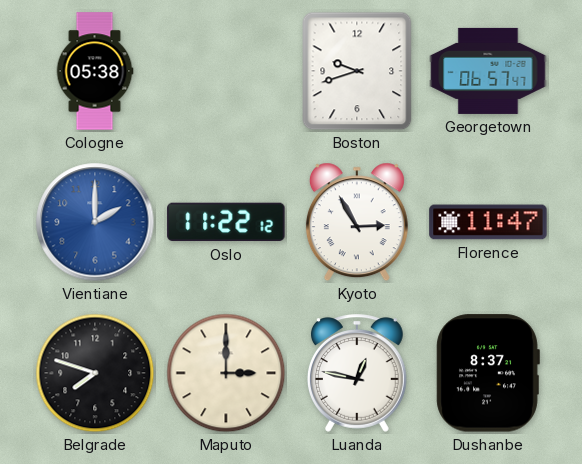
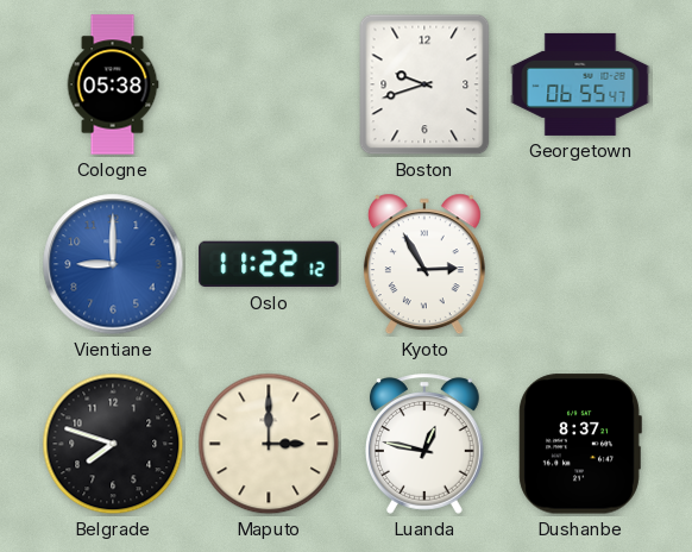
Georgetown: 06:57 -> 06:55
Vientiane: 2:00 -> 9:00
Florence: 11:47 -> none
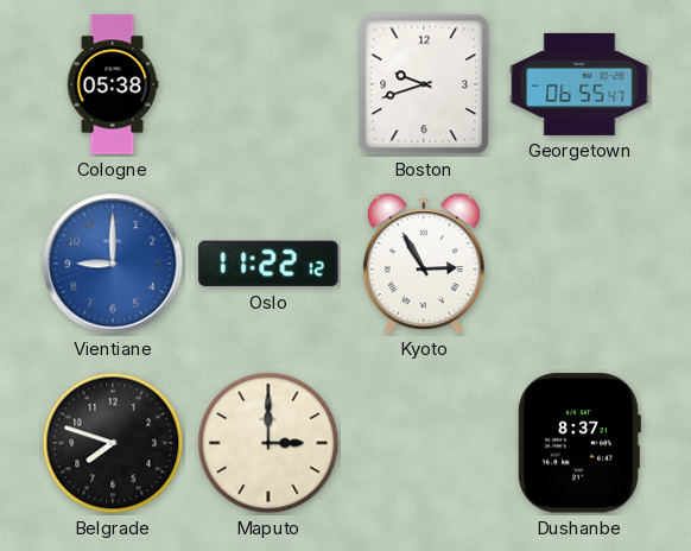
Luanda: 12:47 -> none
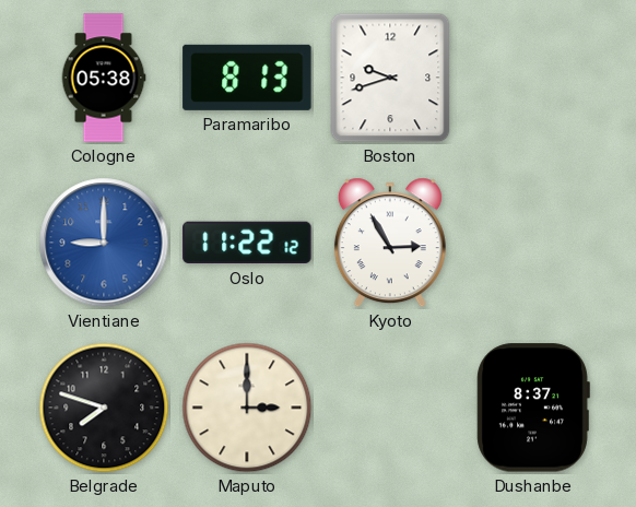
Paramaribo: none -> 8:13
Georgetown: 06:55 -> none
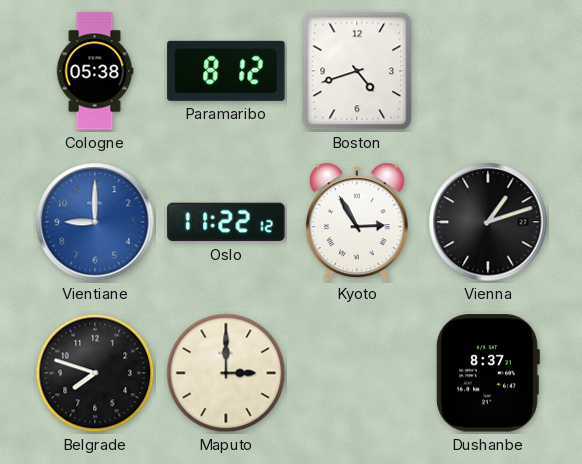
Paramaribo: 8:13 -> 8:12
Boston: 9:42 -> 4:42
Vienna: none -> 1:12
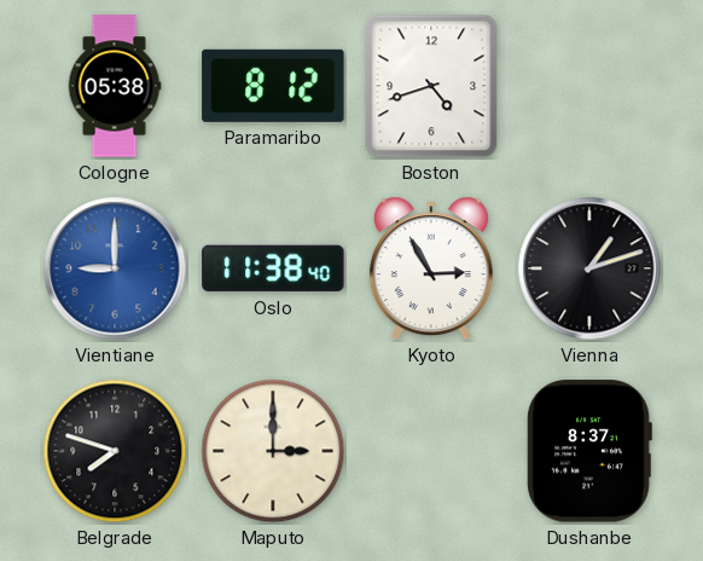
Oslo: 11:22 -> 11:38
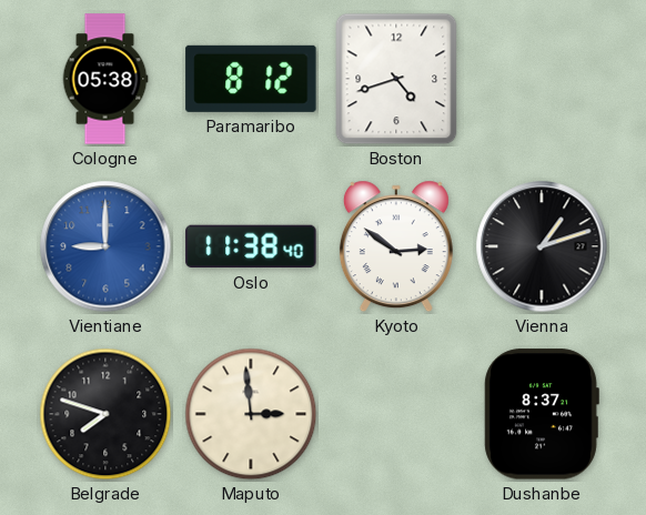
Kyoto: 2:55 -> 2:51
Maputo: 3:00 -> 2:59
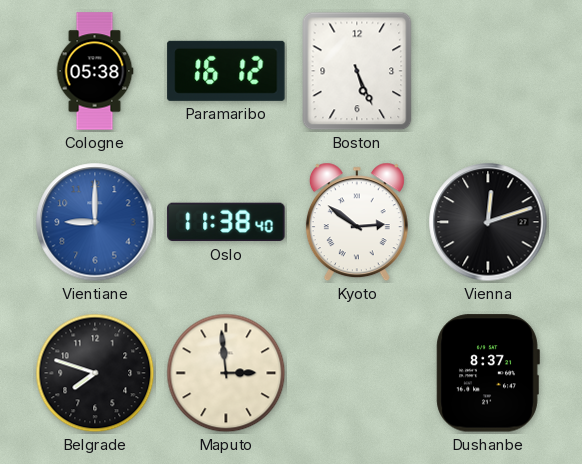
Paramaribo: 8:12 -> 16:12
Boston: 4:42 -> 5:26
Vienna: 1:12 -> 12:12
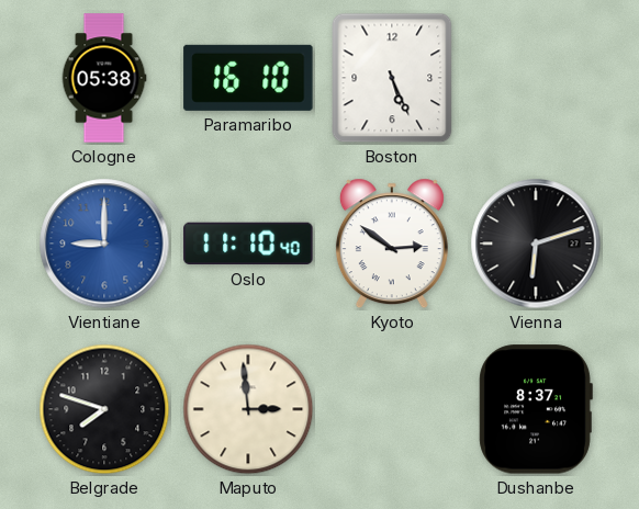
Paramaribo: 16:12 -> 16:10
Oslo: 11:38 -> 11:10
Vienna: 12:12 -> 6:12
